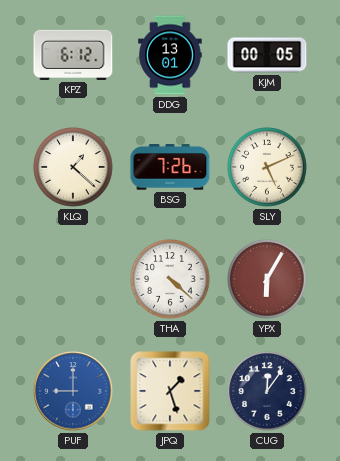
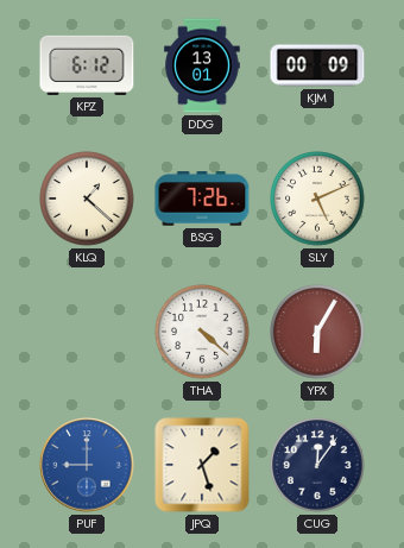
KJM: 00:05 -> 00:09
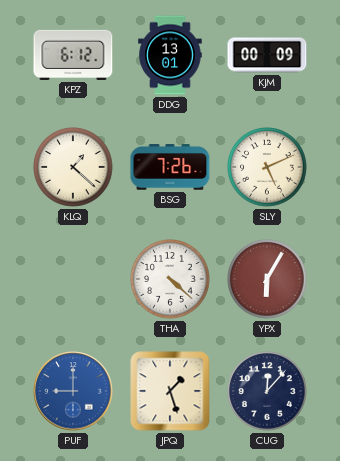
CUG: 12:06 -> 12:07
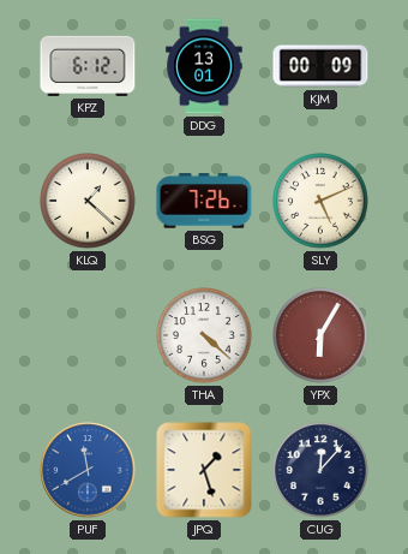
PUF: 9:00 -> 11:40
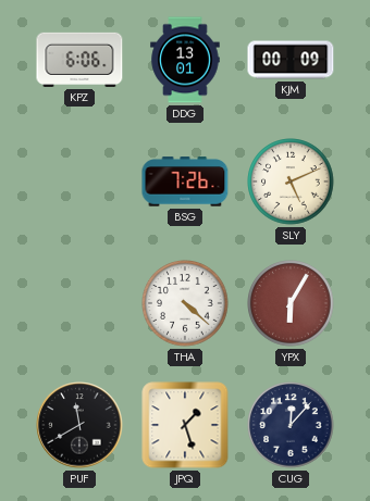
KPZ: 6:12 -> 6:06
KLQ: 1:22 -> none
PUF dial: blue -> black
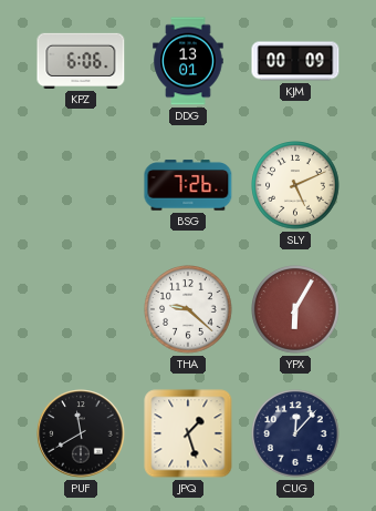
THA: 4:22 -> 9:22
